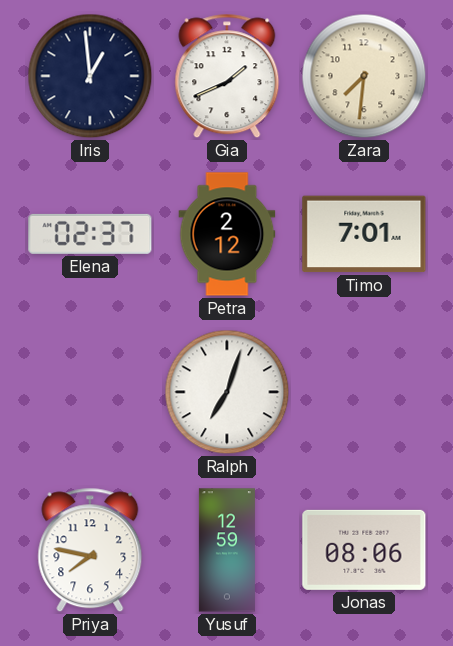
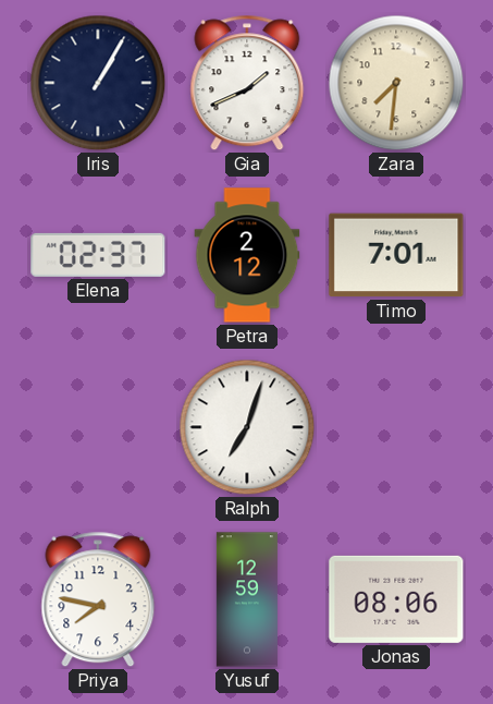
Iris: 12:59 -> 1:05
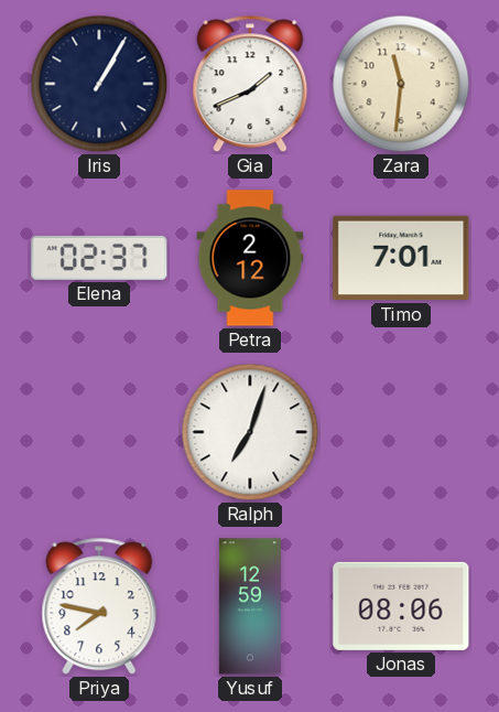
Zara: 7:31 -> 11:31
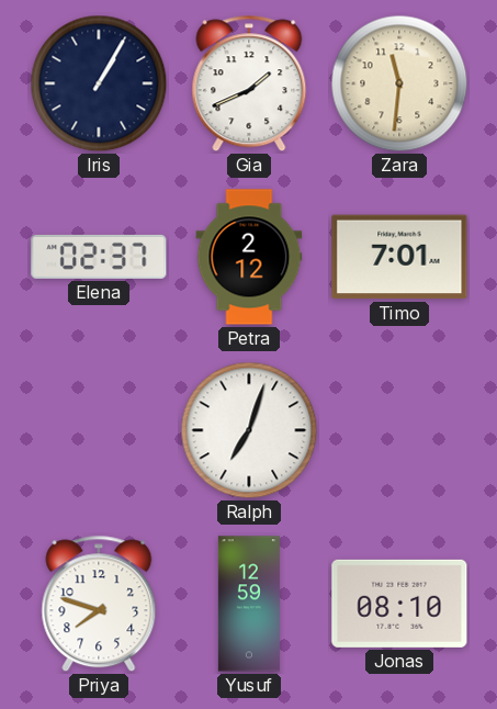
Priya: 7:47 -> 7:48
Jonas: 08:06 -> 08:10
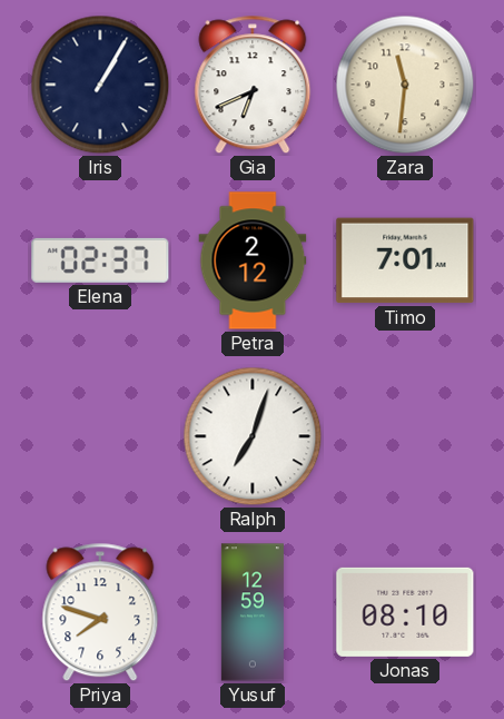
Gia: 1:41 -> 6:41
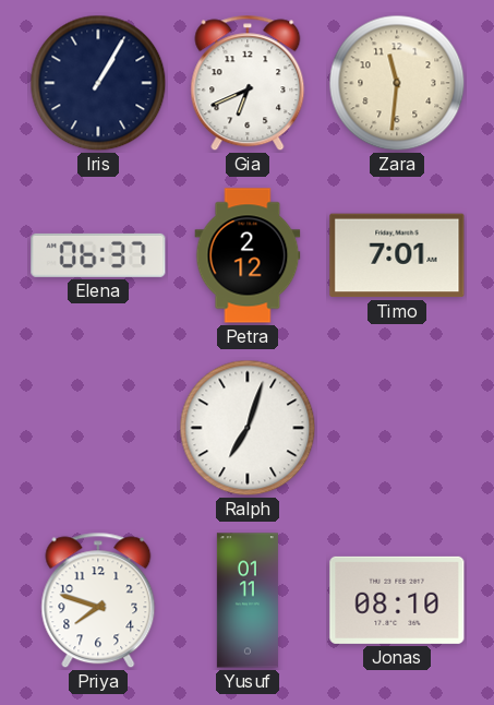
Elena: 02:37 -> 06:37
Yusuf: 12:59 -> 01:11
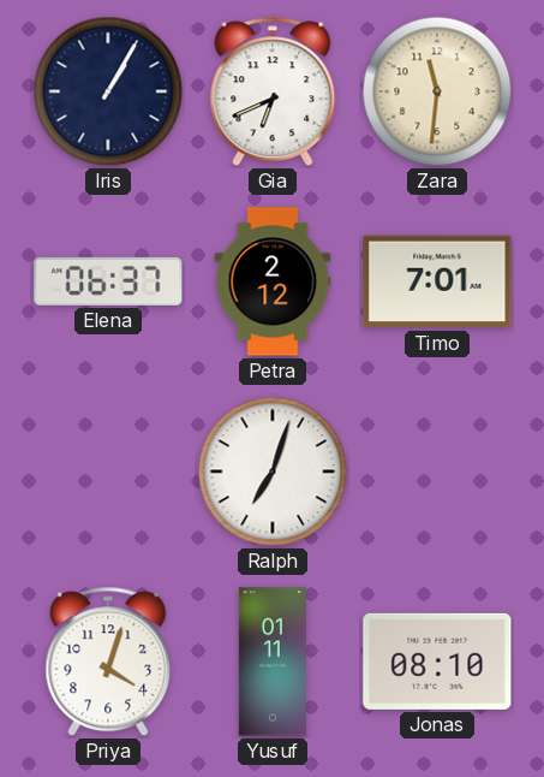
Priya: 7:48 -> 4:03
